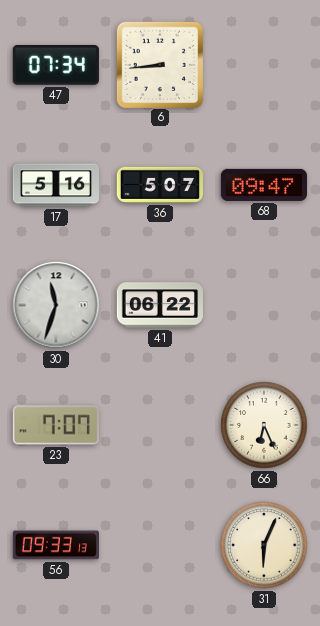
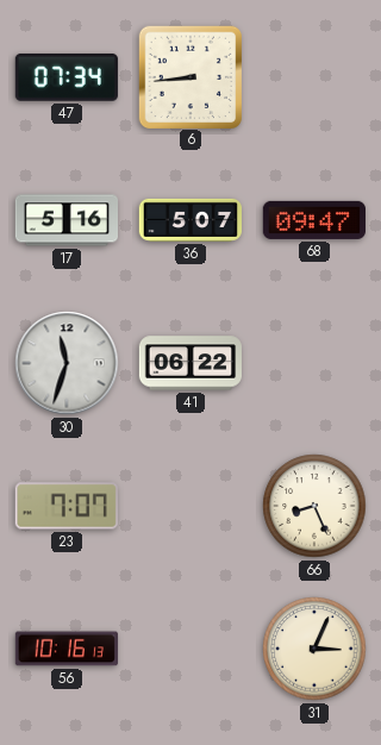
66: 6:26 -> 8:26
56: 09:33 -> 10:16
31: 6:04 -> 3:04
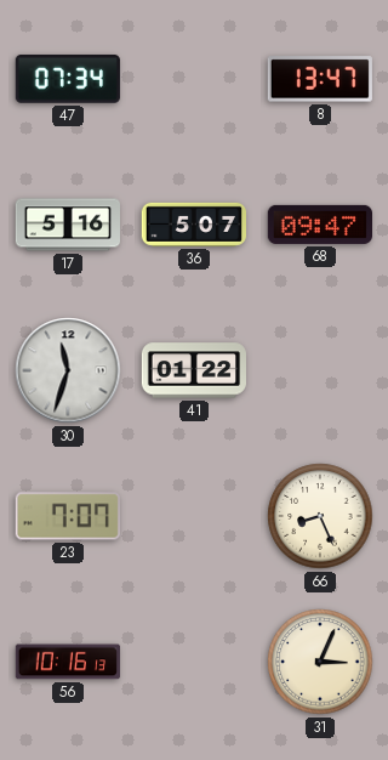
6: 8:44 -> none
8: none -> 13:47
41: 06:22 -> 01:22
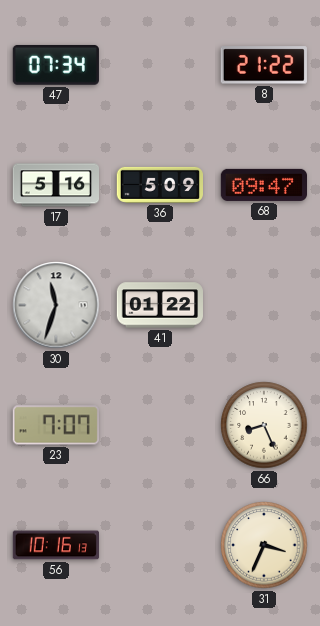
8: 13:47 -> 21:22
36: 5:07 -> 5:09
31: 3:04 -> 3:34
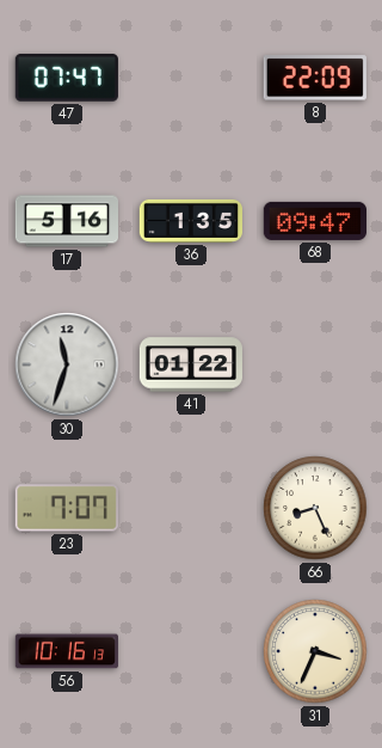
47: 07:34 -> 07:47
8: 21:22 -> 22:09
36: 5:09 -> 1:35
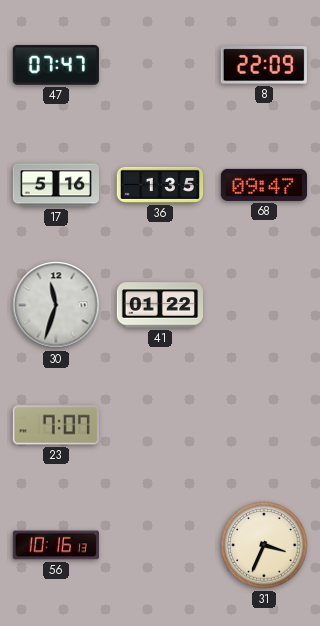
66: 8:26 -> none
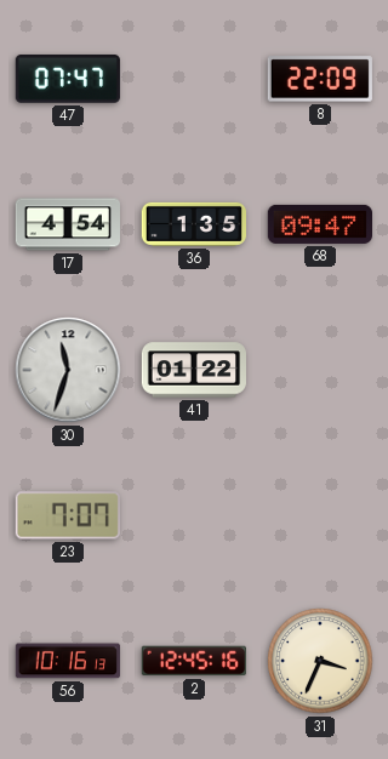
17: 5:16 -> 4:54
2: none -> 12:45
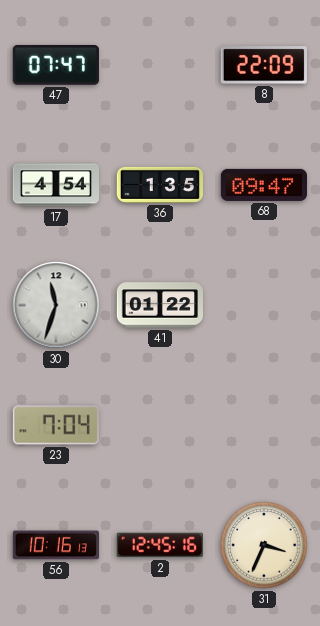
23: 7:07 -> 7:04
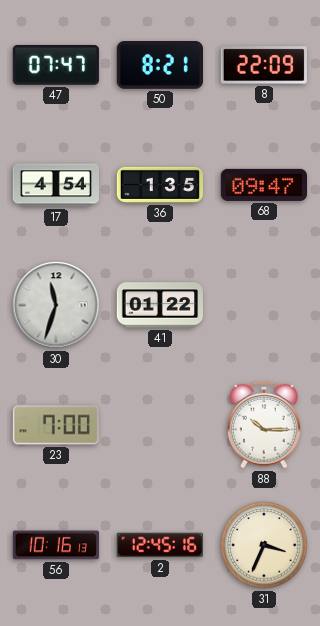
50: none -> 8:21
23: 7:04 -> 7:00
88: none -> 10:15
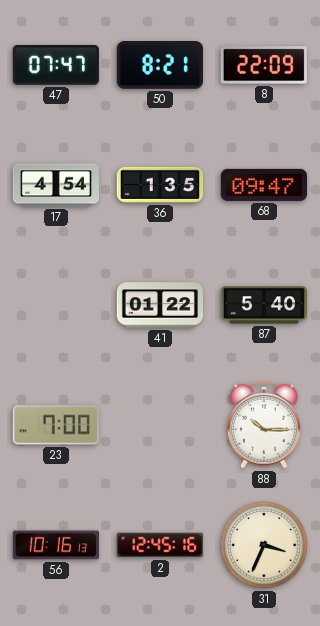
30: 11:33 -> none
87: none -> 5:40
